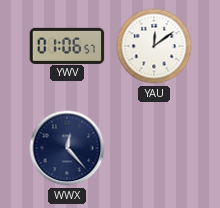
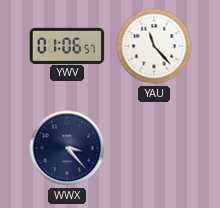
YAU: 12:09 -> 11:23
WWX: 12:23 -> 3:23
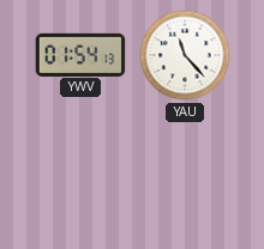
YWV: 01:06 -> 01:54
WWX: 3:23 -> none
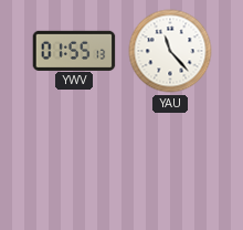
YWV: 01:54 -> 01:55
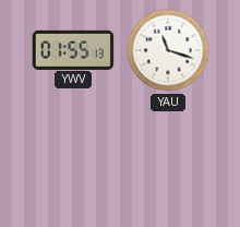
YAU: 11:23 -> 11:18
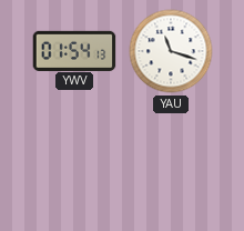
YWV: 01:55 -> 01:54
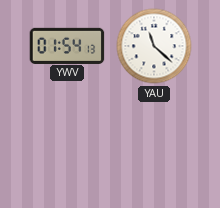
YAU: 11:18 -> 11:22
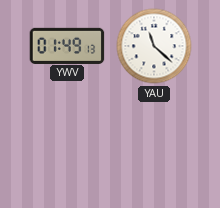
YWV: 01:54 -> 01:49
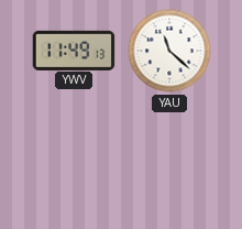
YWV: 01:49 -> 11:49
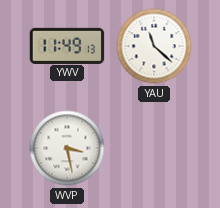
WVP: none -> 3:28
